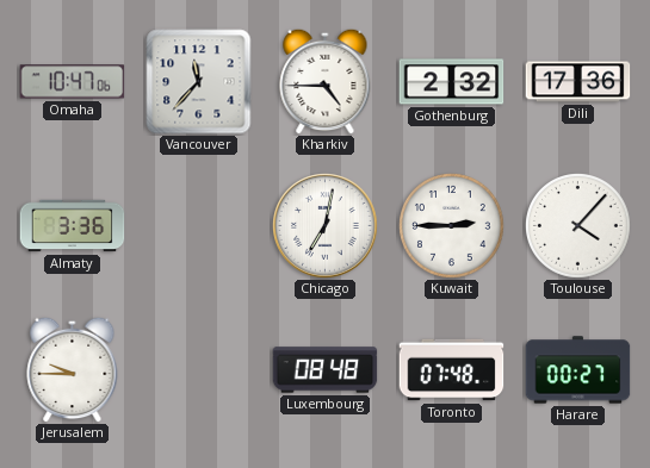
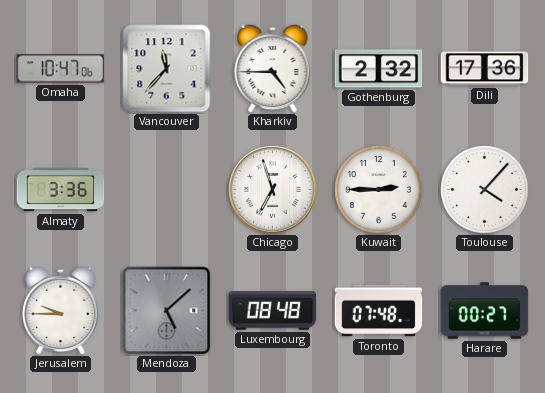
Chicago: 7:02 -> 6:57
Mendoza: none -> 5:08
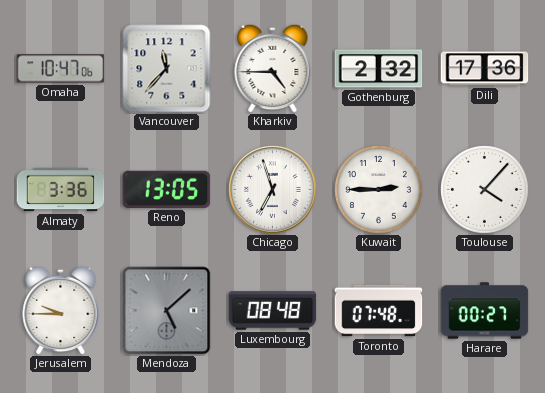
Reno: none -> 13:05
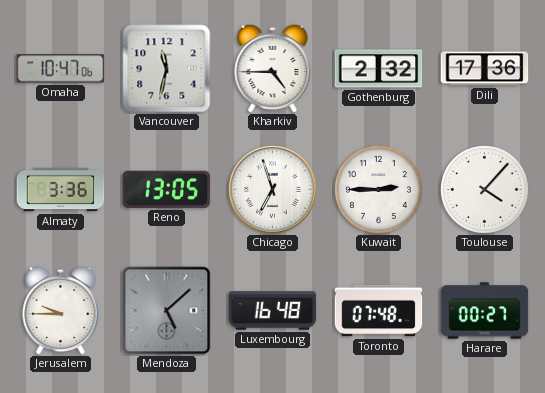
Vancouver: 11:37 -> 11:32
Luxembourg: 08:48 -> 16:48
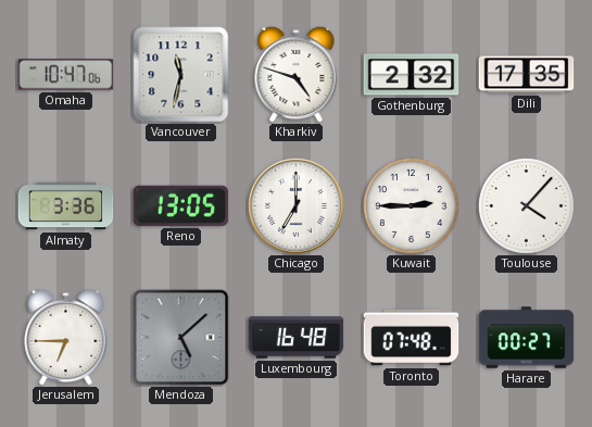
Kharkiv: 4:45 -> 4:48
Dili: 17:36 -> 17:35
Chicago: 6:57 -> 7:00
Jerusalem: 9:45 -> 6:45
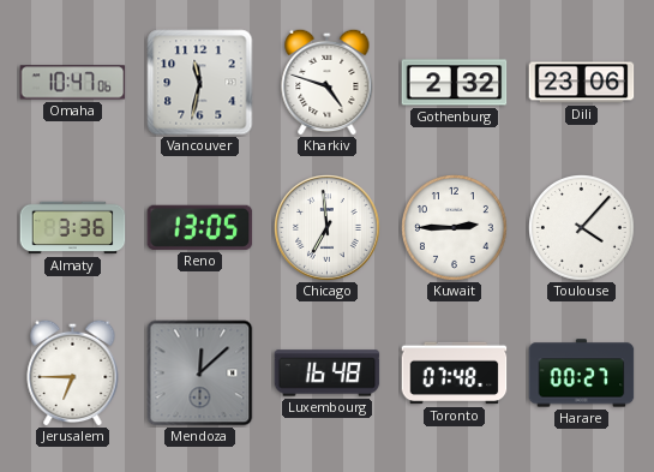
Dili: 17:35 -> 23:06
Chicago: 7:00 -> 6:59
Mendoza: 5:08 -> 12:08
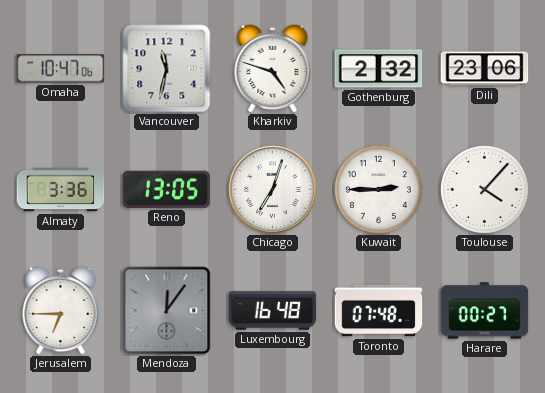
Chicago: 6:59 -> 7:03
Mendoza: 12:08 -> 12:06
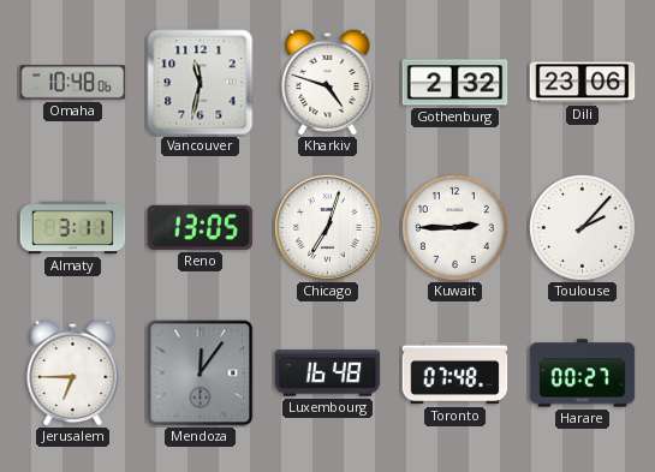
Omaha: 10:47 -> 10:48
Almaty: 3:36 -> 3:11
Toulouse: 4:07 -> 2:07
